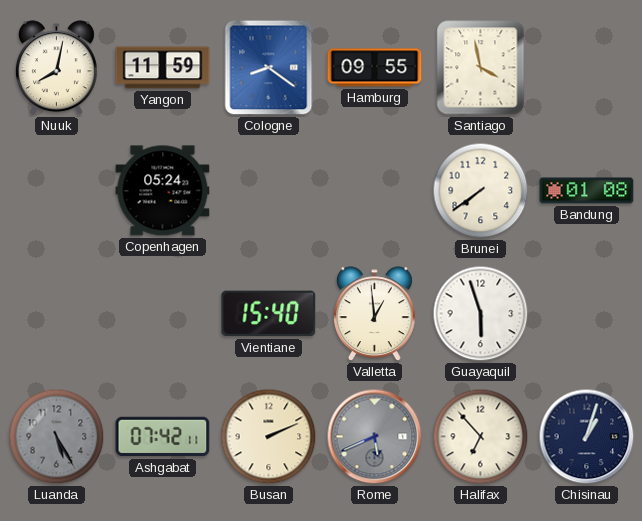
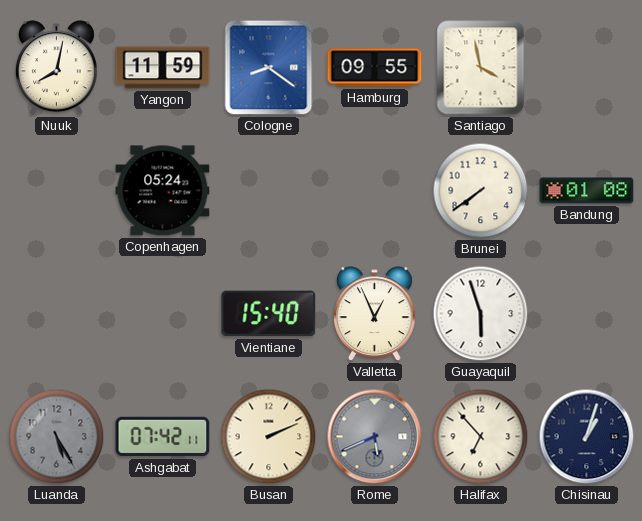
Valletta: 12:59 -> 12:56
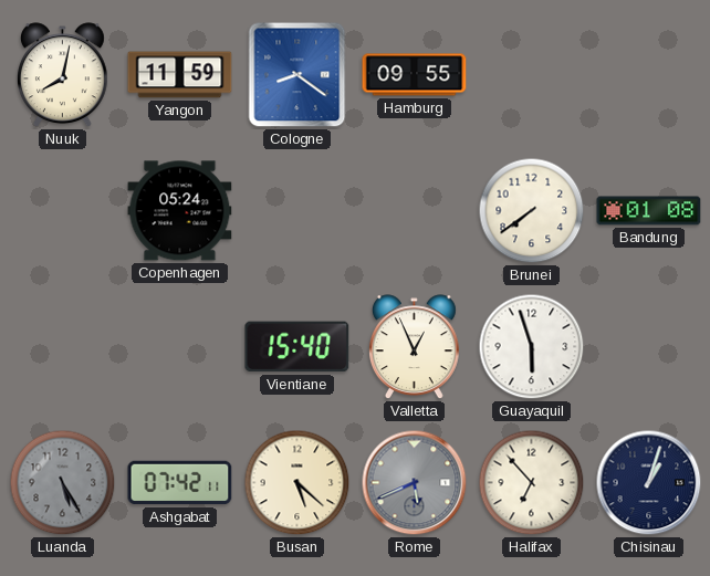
Santiago: 3:58 -> none
Busan: 2:11 -> 5:22
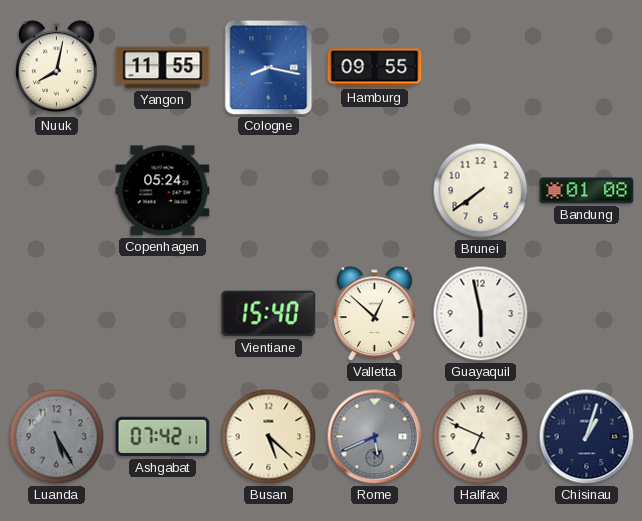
Yangon: 11:59 -> 11:55
Cologne: 8:21 -> 8:17
Valletta: 12:56 -> 12:52
Guayaquil: 5:57 -> 5:58
Halifax: 6:53 -> 6:49
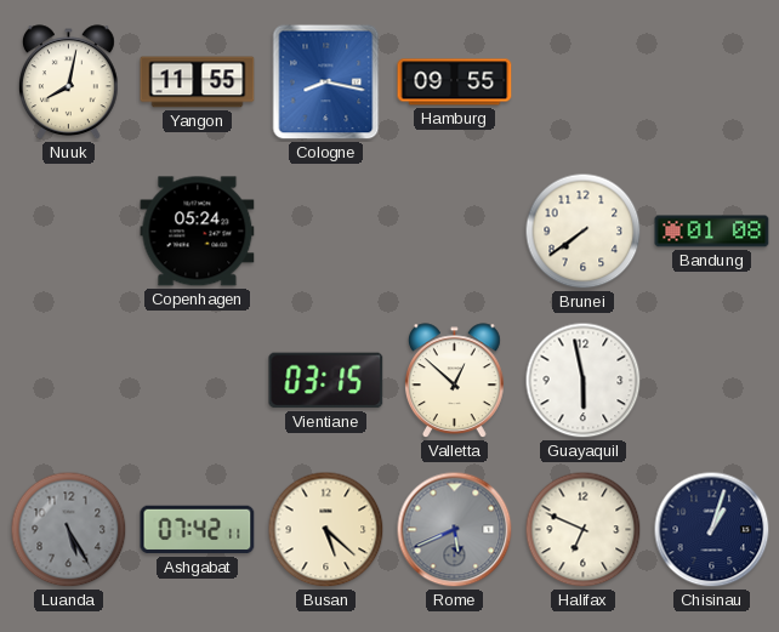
Vientiane: 15:40 -> 03:15
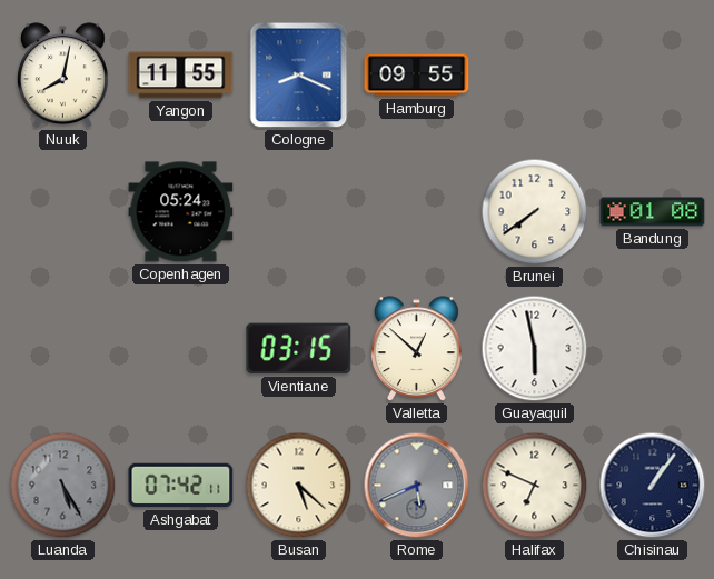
Cologne: 8:17 -> 8:19
Chisinau: 1:03 -> 1:06
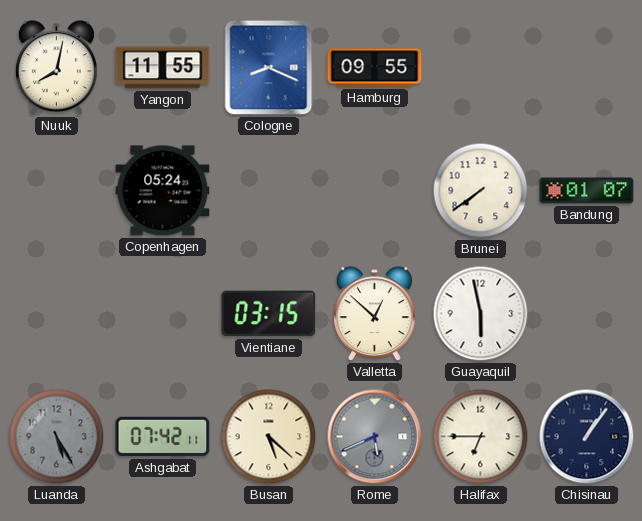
Bandung: 01:08 -> 01:07
Halifax: 6:49 -> 6:45
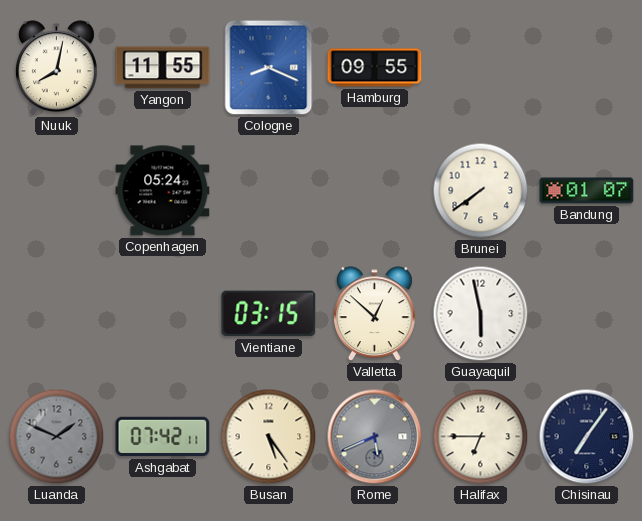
Luanda: 5:25 -> 1:49
Busan: 5:22 -> 5:24
Chisinau: 1:06 -> 7:06
